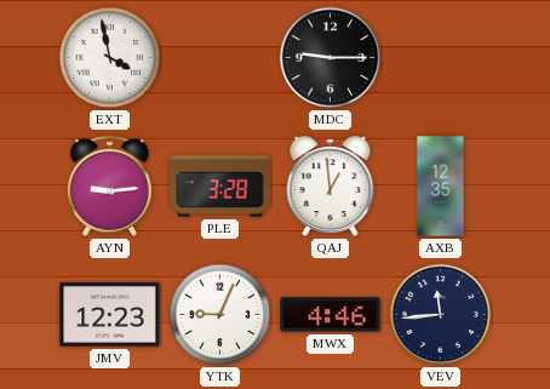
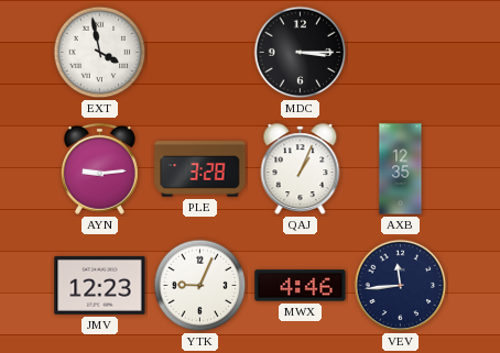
MDC: 9:15 -> 3:15
QAJ: 12:59 -> 1:04
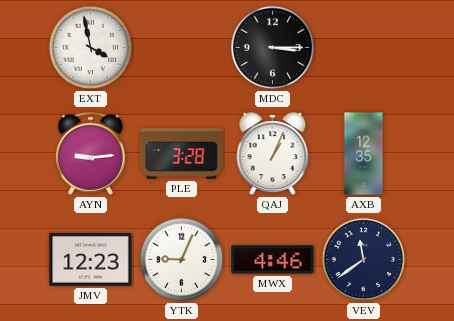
VEV: 11:44 -> 11:39
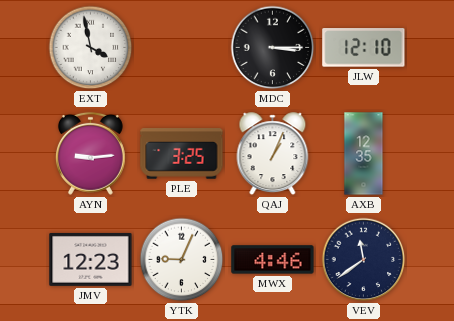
JLW: none -> 12:10
PLE: 3:28 -> 3:25
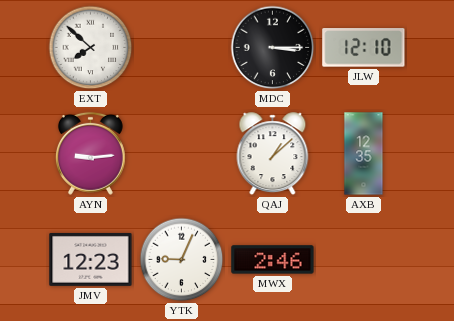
EXT: 3:58 -> 7:52
PLE: 3:25 -> none
QAJ: 1:04 -> 1:08
MWX: 4:46 -> 2:46
VEV: 11:39 -> none
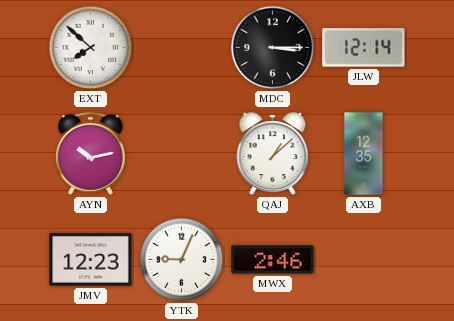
JLW: 12:10 -> 12:14
AYN: 9:14 -> 10:13
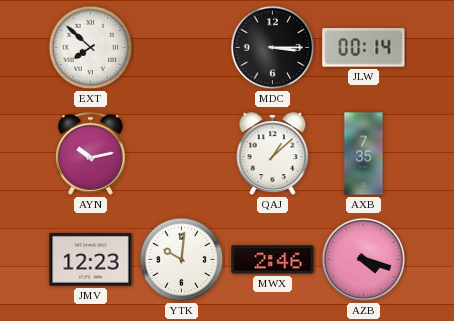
JLW: 12:14 -> 00:14
AXB: 12:35 -> 7:35
YTK: 9:04 -> 10:01
AZB: none -> 4:18
